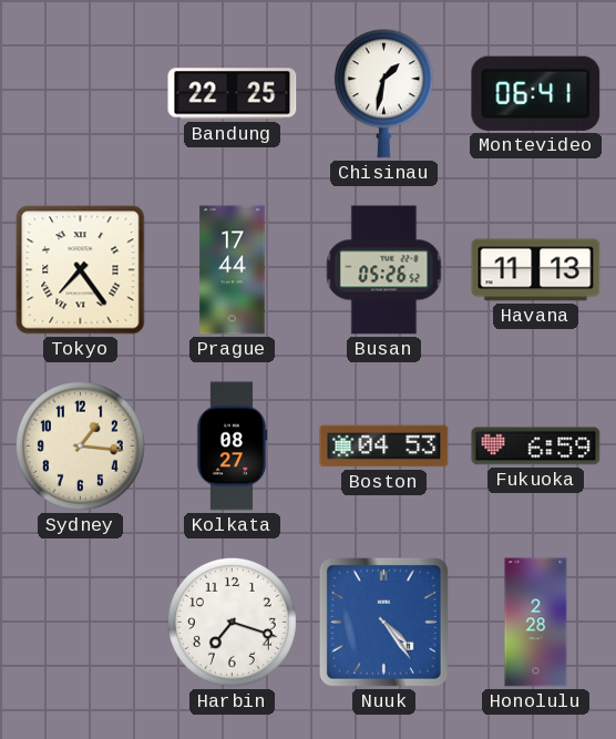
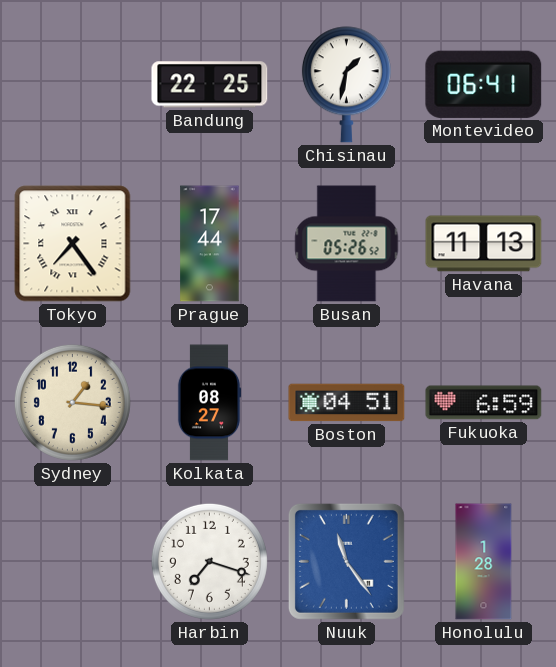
Boston: 04:53 -> 04:51
Nuuk: 4:24 -> 11:24
Honolulu: 2:28 -> 1:28
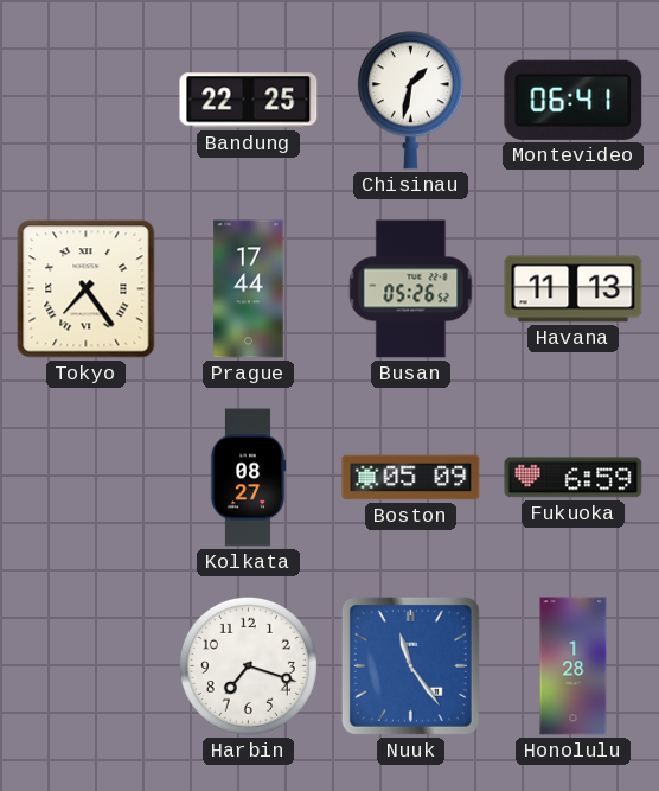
Sydney: 1:16 -> none
Boston: 04:51 -> 05:09
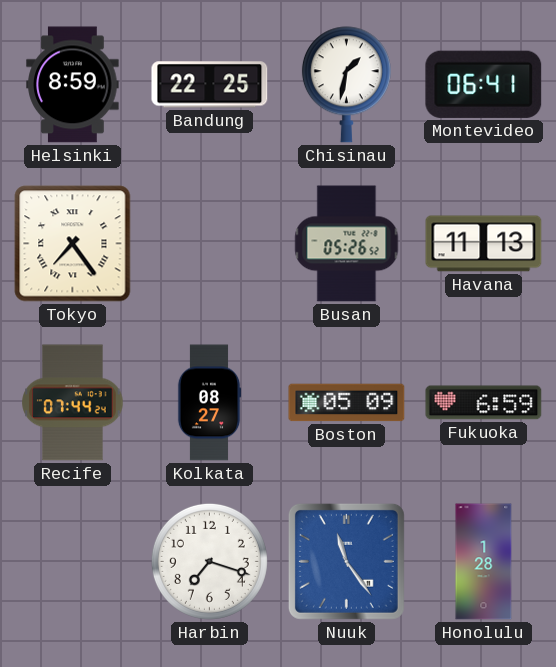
Helsinki: none -> 8:59
Prague: 17:44 -> none
Recife: none -> 07:44
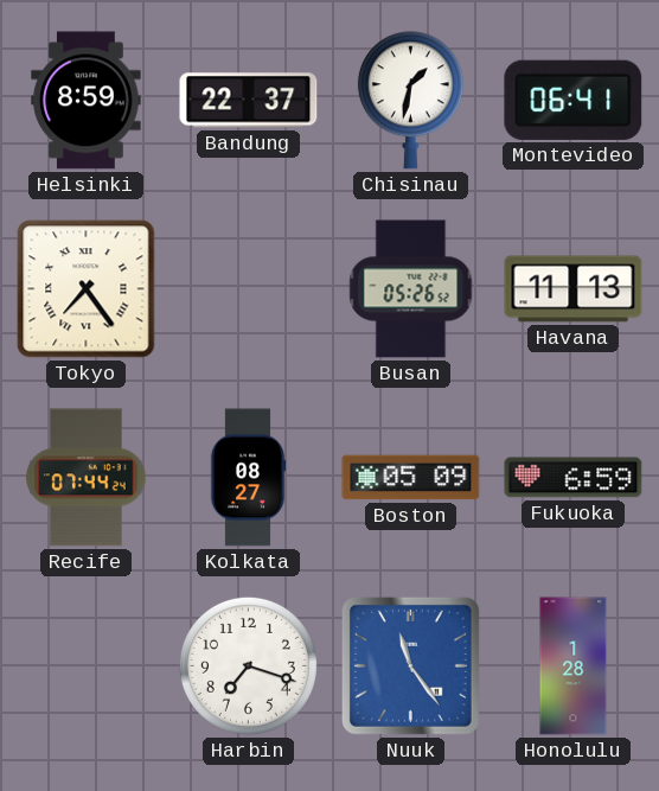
Bandung: 22:25 -> 22:37
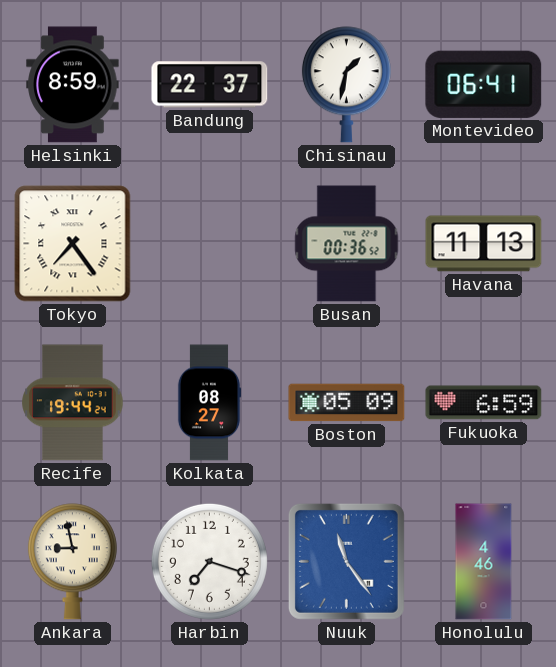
Busan: 05:26 -> 00:36
Recife: 07:44 -> 19:44
Ankara: none -> 8:58
Honolulu: 1:28 -> 4:46
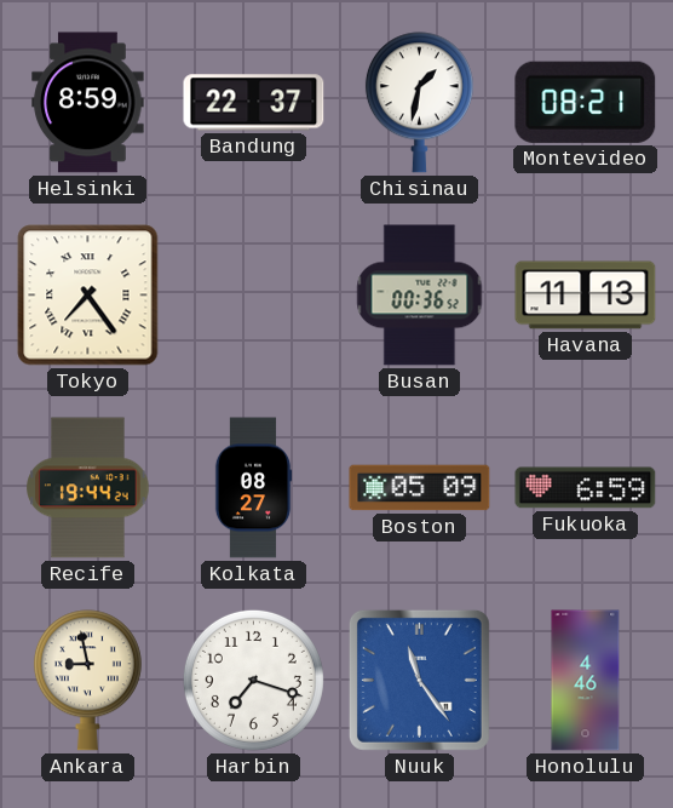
Montevideo: 06:41 -> 08:21
